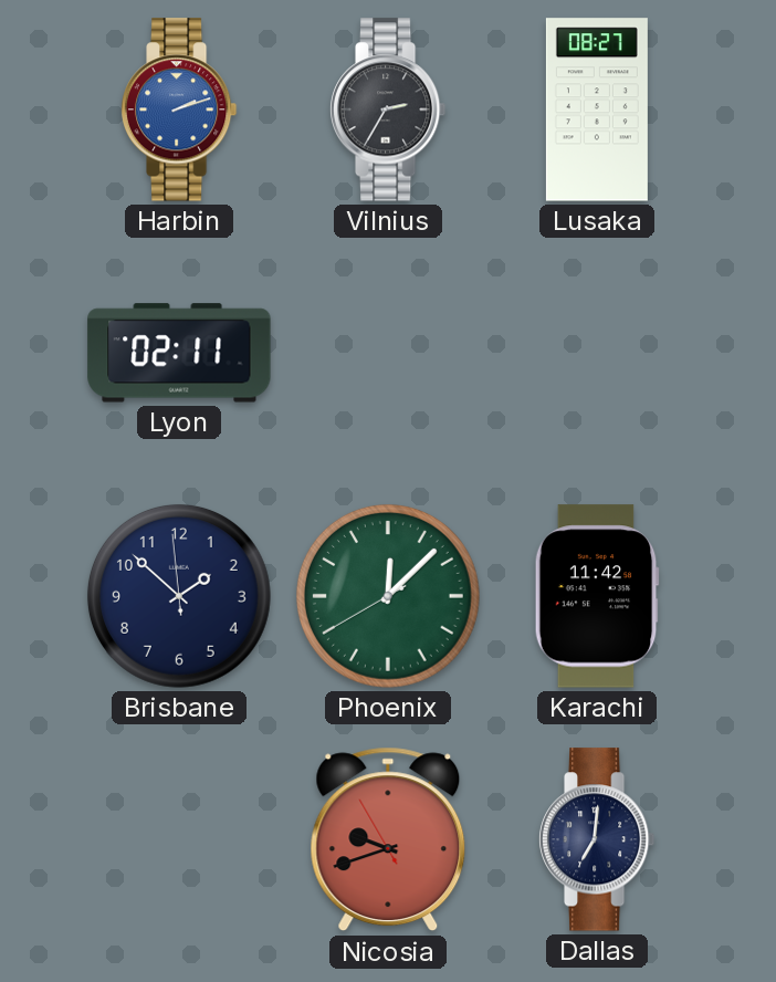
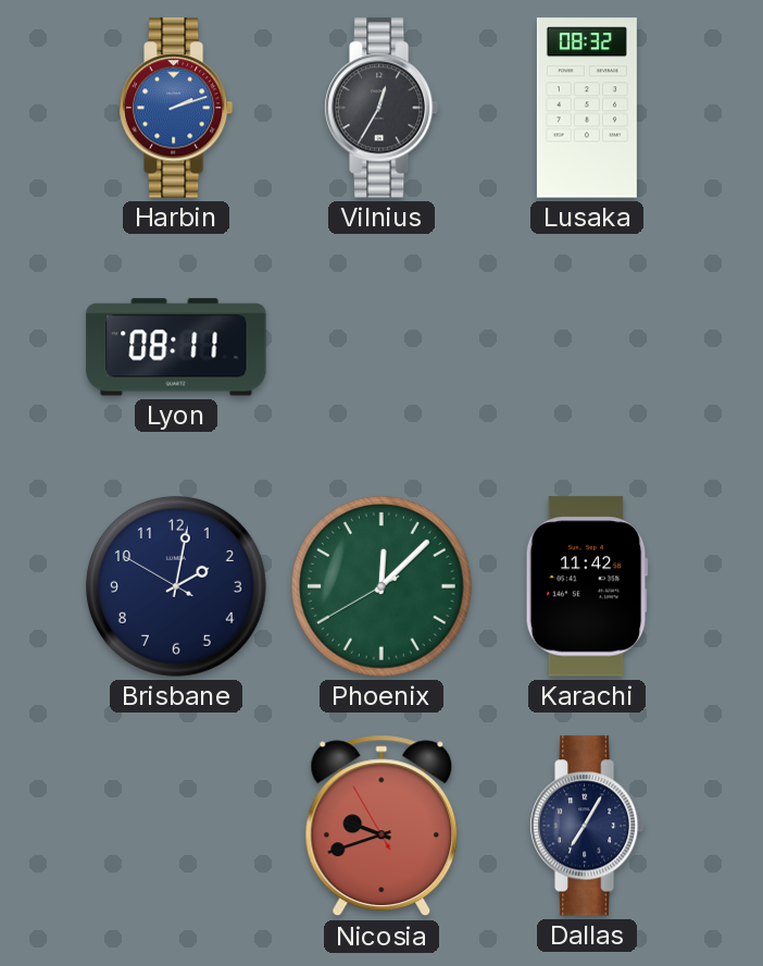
Vilnius: 2:35 -> 12:35
Lusaka: 08:27 -> 08:32
Lyon: 02:11 -> 08:11
Brisbane: 1:51 -> 2:01
Dallas: 7:01 -> 7:05
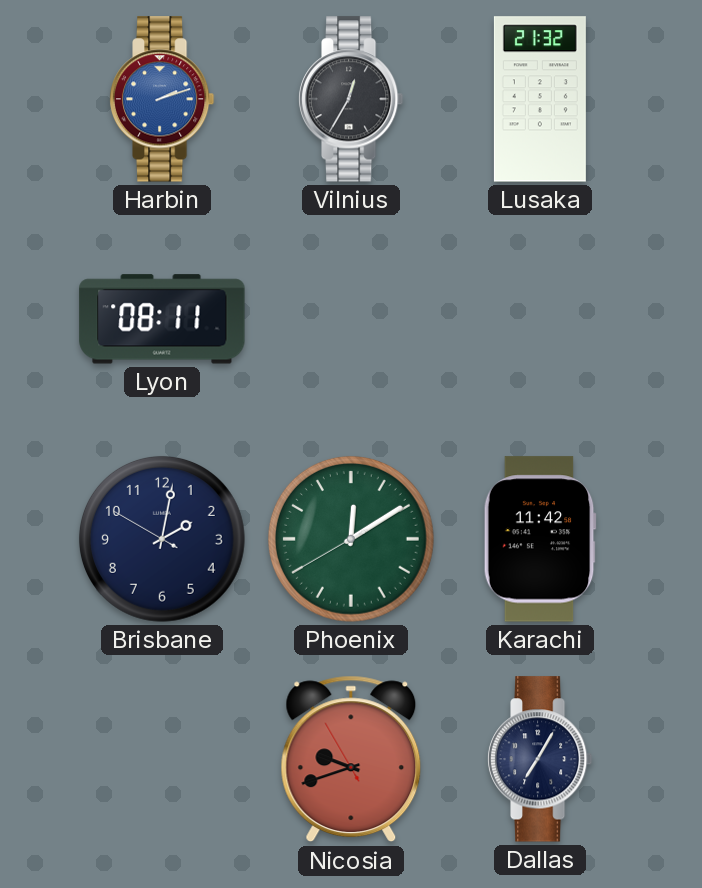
Lusaka: 08:32 -> 21:32
Phoenix: 12:07 -> 12:09
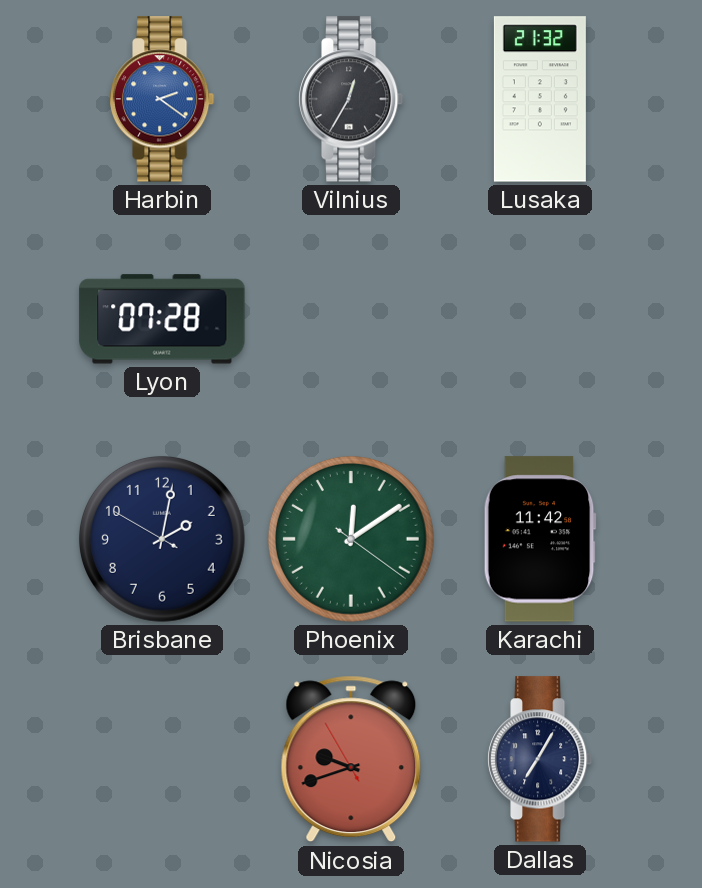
Harbin: 2:12 -> 2:21
Lyon: 08:11 -> 07:28
Phoenix: 12:09:40 -> 12:09:21
